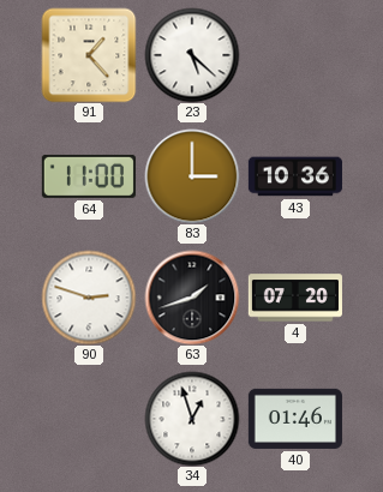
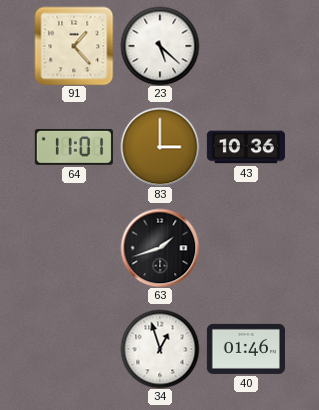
64: 11:00 -> 11:01
90: 2:48 -> none
4: 07:20 -> none
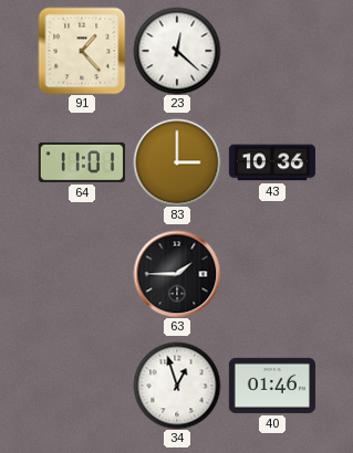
23: 5:22 -> 12:22
63: 1:42 -> 1:45
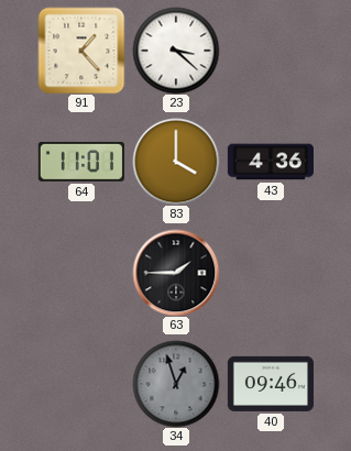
23: 12:22 -> 3:22
83: 3:00 -> 4:00
43: 10:36 -> 4:36
34 dial: white -> grey
40: 01:46 -> 09:46
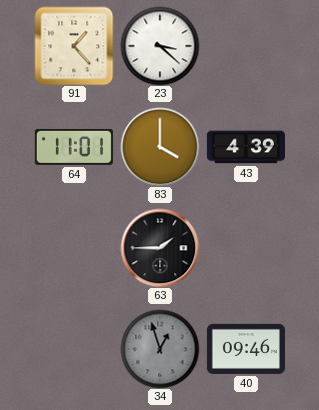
43: 4:36 -> 4:39
